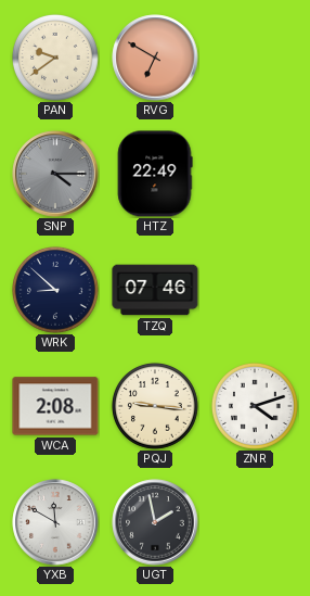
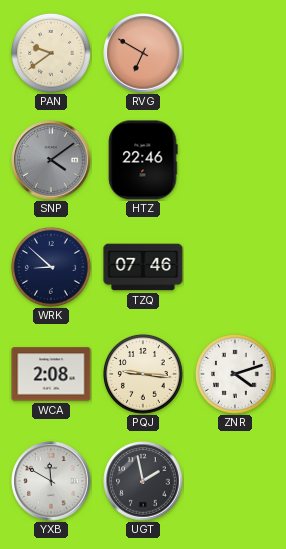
SNP: 4:15 -> 4:09
HTZ: 22:49 -> 22:46
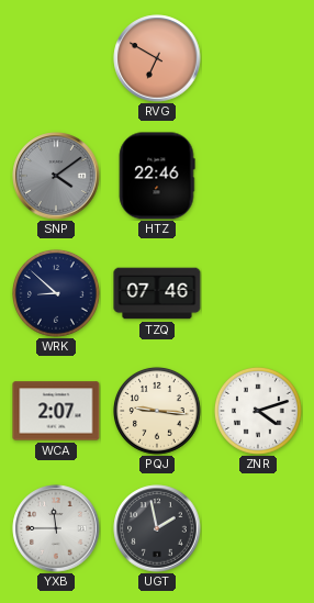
PAN: 9:39 -> none
WCA: 2:08 -> 2:07
YXB: 11:50 -> 11:45
